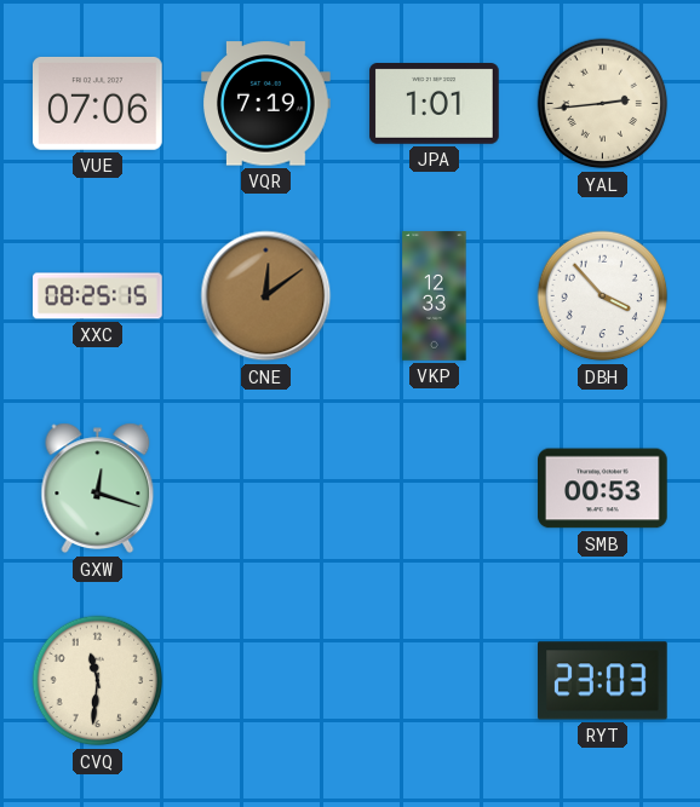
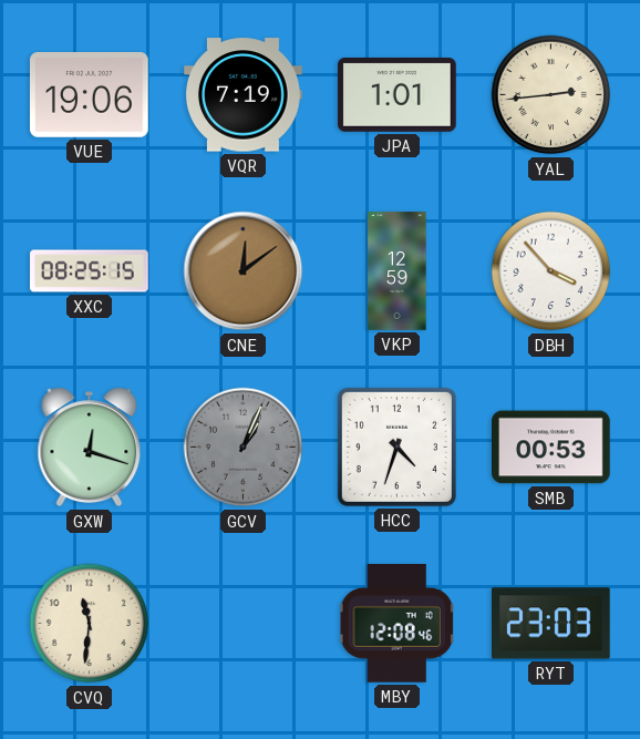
VUE: 07:06 -> 19:06
VKP: 12:33 -> 12:59
GCV: none -> 1:04
HCC: none -> 4:33
MBY: none -> 12:08
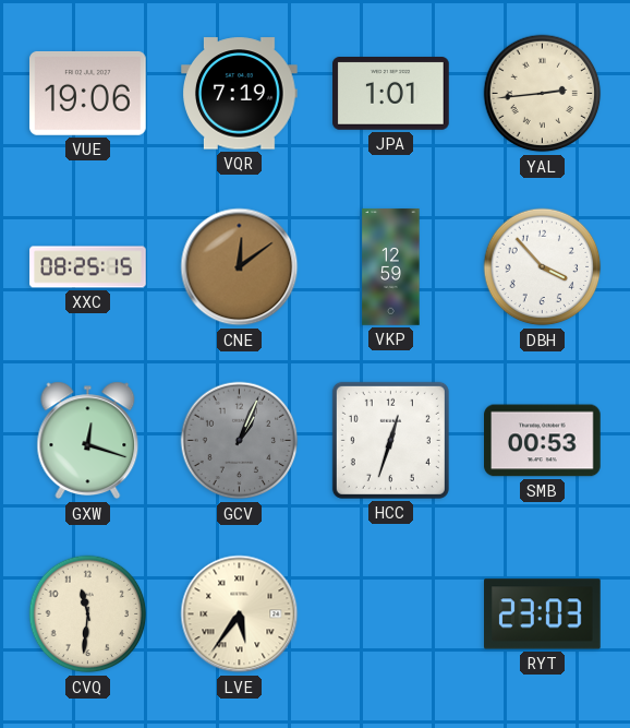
HCC: 4:33 -> 12:33
LVE: none -> 5:36
MBY: 12:08 -> none
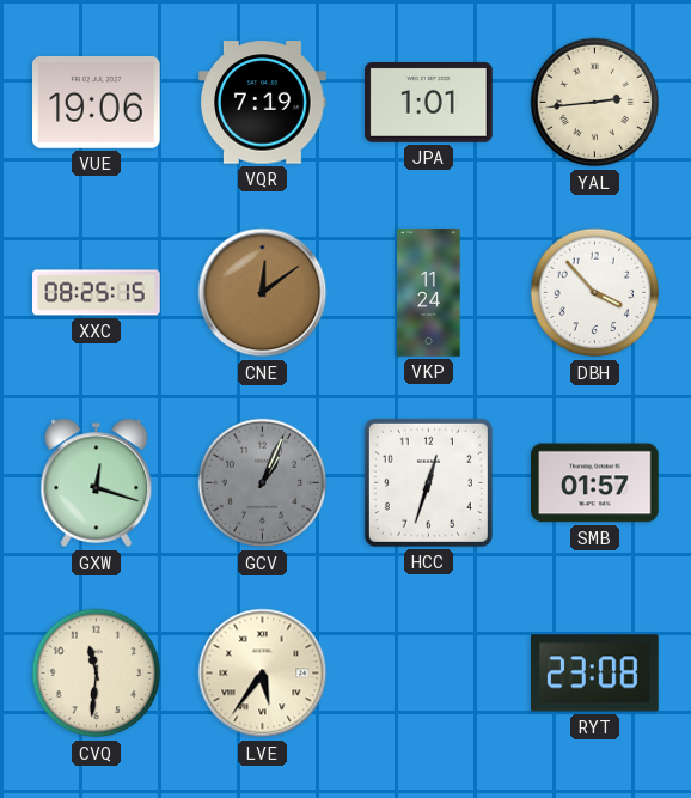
VKP: 12:59 -> 11:24
SMB: 00:53 -> 01:57
RYT: 23:03 -> 23:08
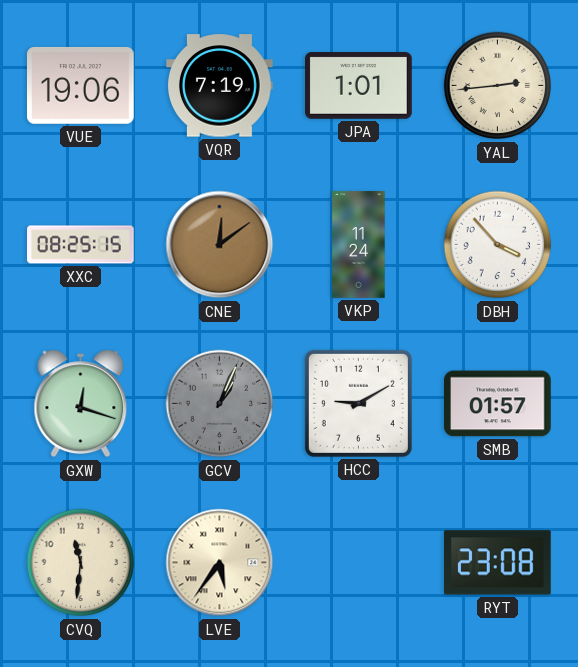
HCC: 12:33 -> 9:10
